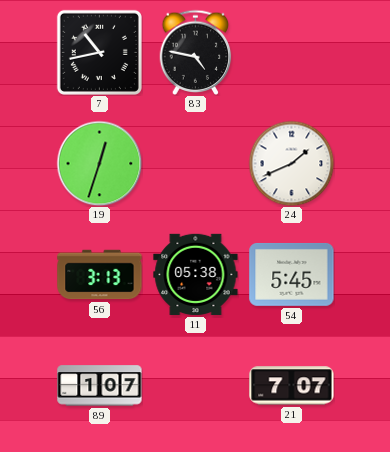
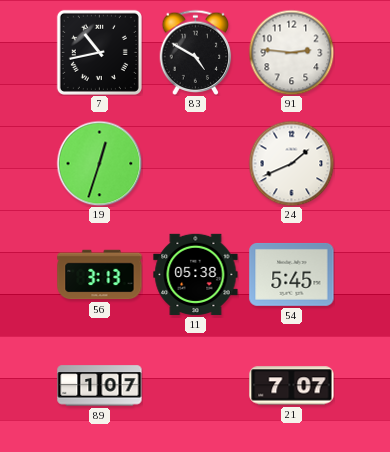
83: 4:47 -> 4:50
91: none -> 2:46
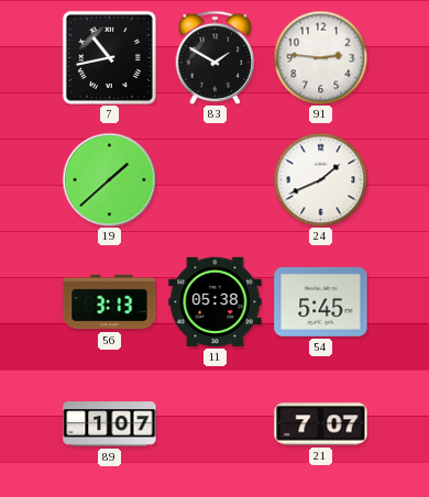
83: 4:50 -> 1:50
19: 12:33 -> 1:38
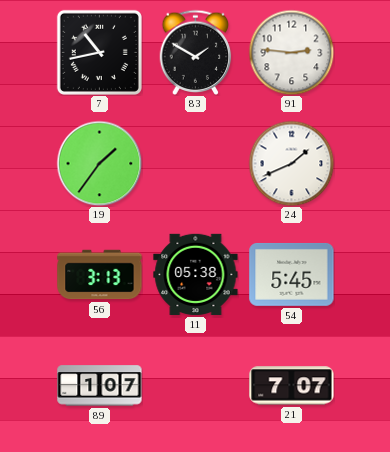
19: 1:38 -> 1:36
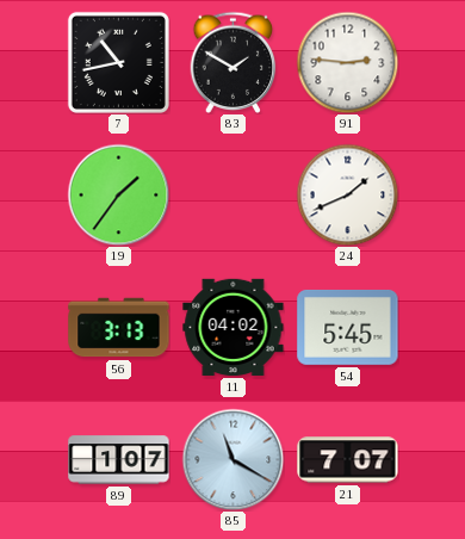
11: 05:38 -> 04:02
85: none -> 11:20
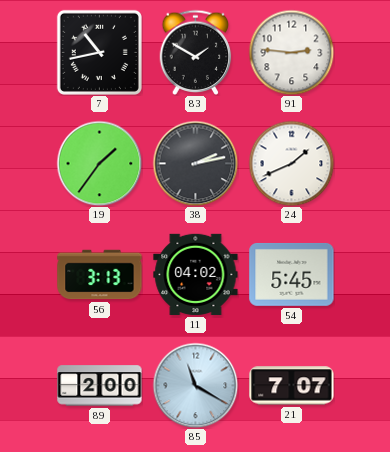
38: none -> 2:13
89: 1:07 -> 2:00
